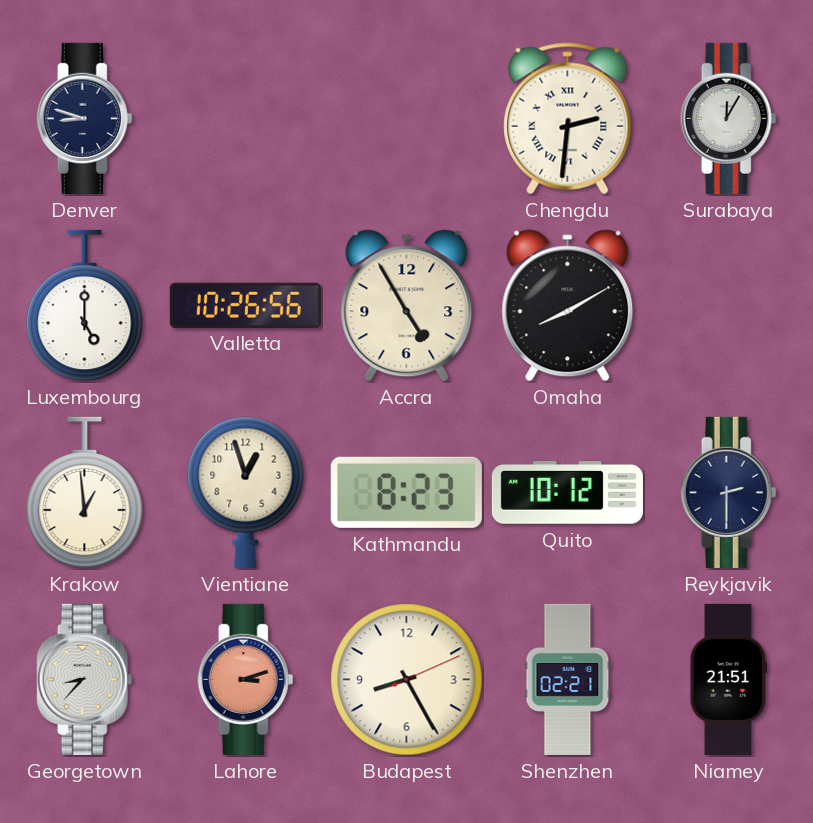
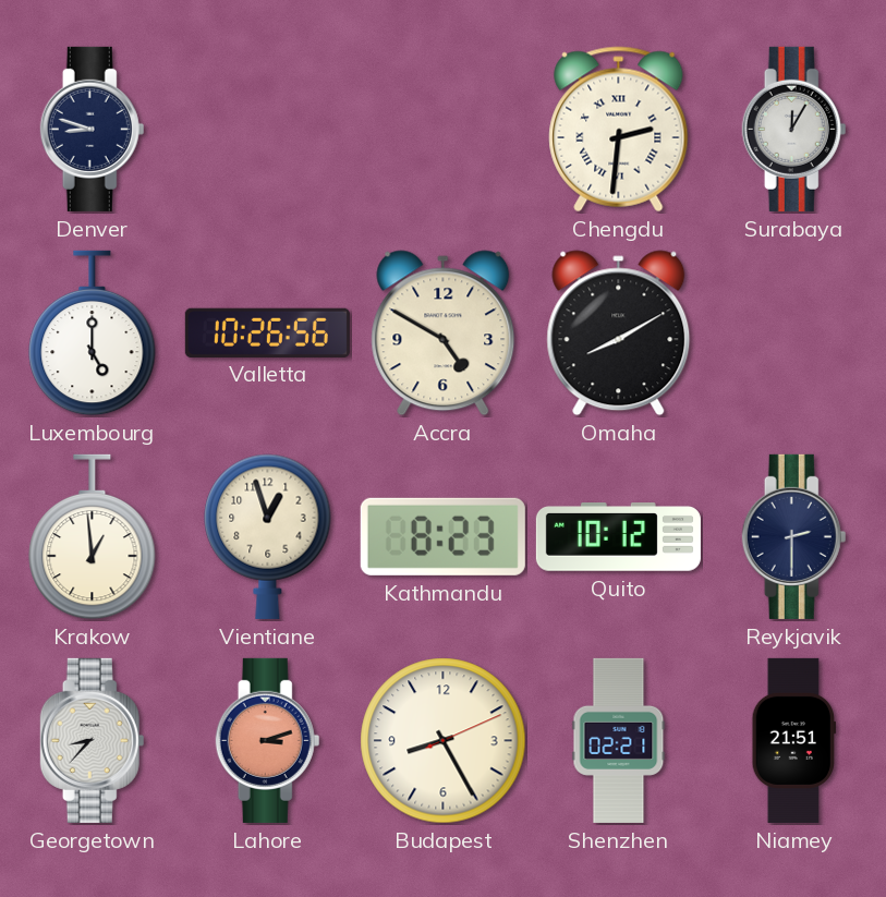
Accra: 4:55 -> 4:50
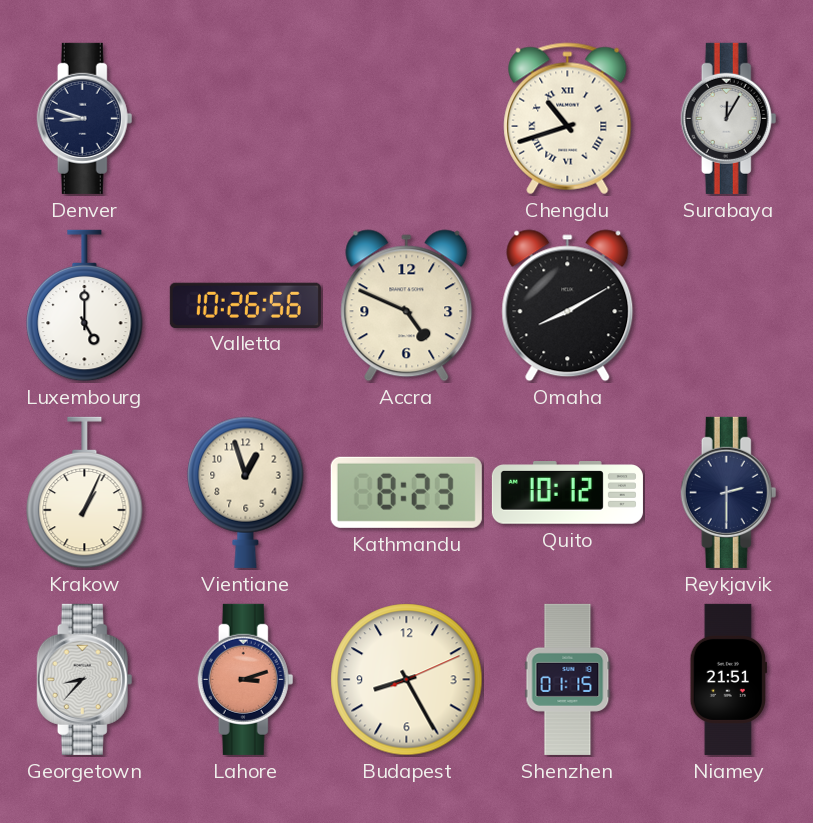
Chengdu: 2:31 -> 10:42
Accra: 4:50 -> 4:49
Krakow: 12:59 -> 1:04
Shenzhen: 02:21 -> 01:15
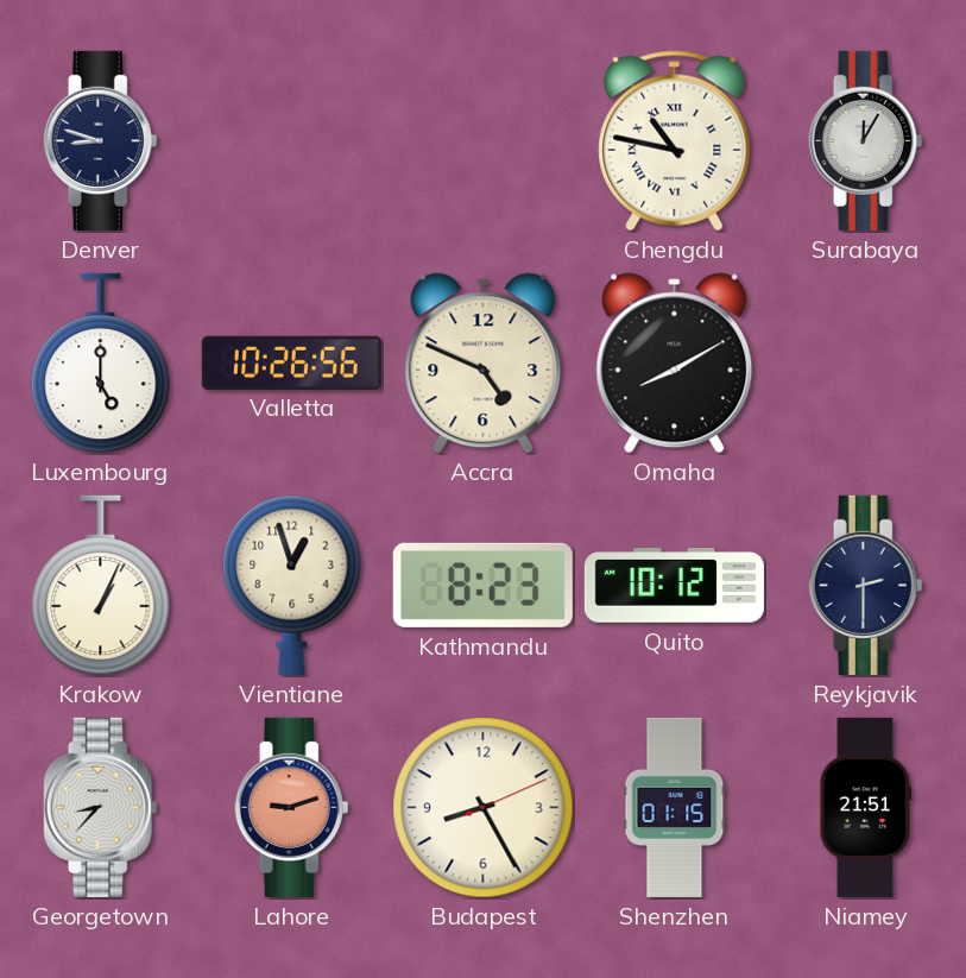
Chengdu: 10:42 -> 10:47
Lahore: 3:12 -> 9:12
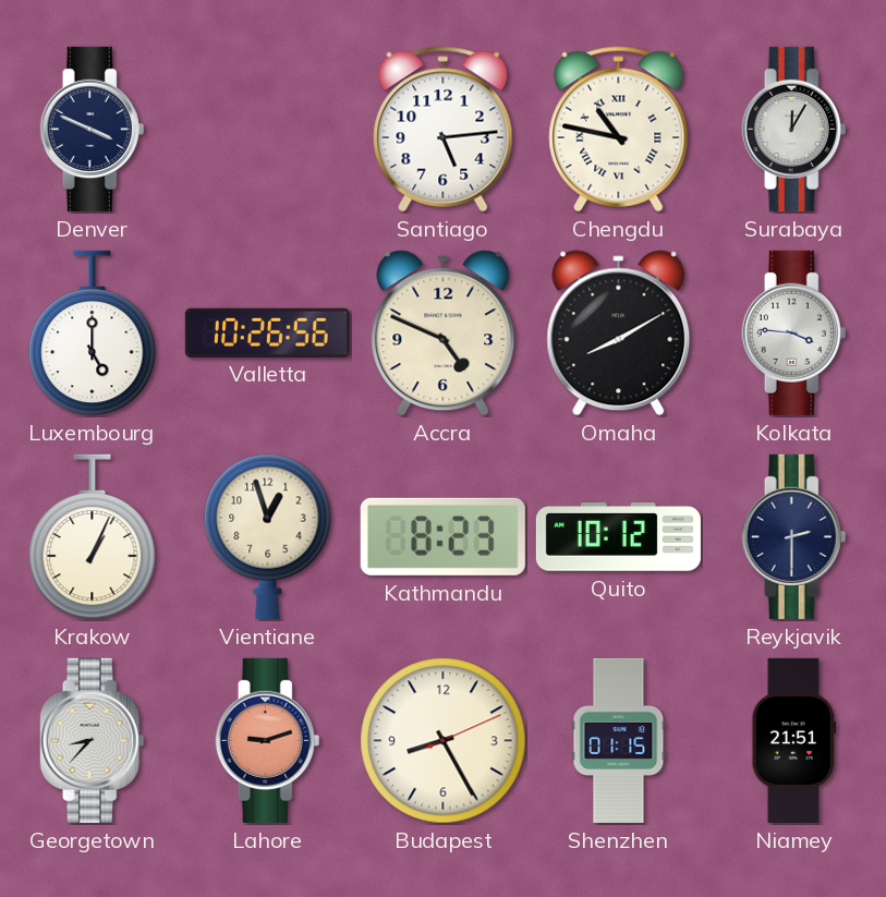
Denver: 8:48 -> 3:49
Santiago: none -> 5:14
Kolkata: none -> 3:46
